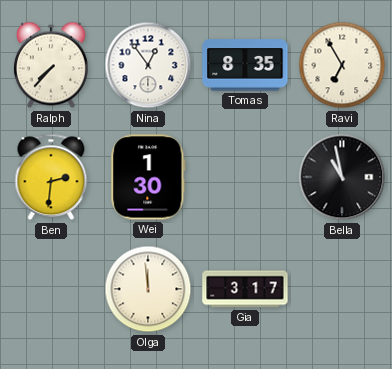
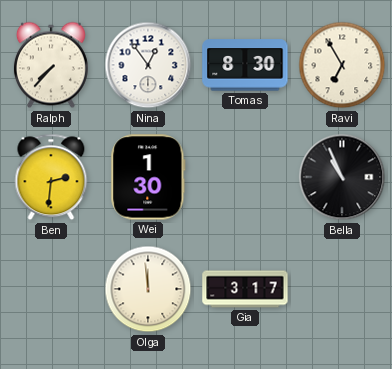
Tomas: 8:35 -> 8:30
Bella: 10:58 -> 10:56
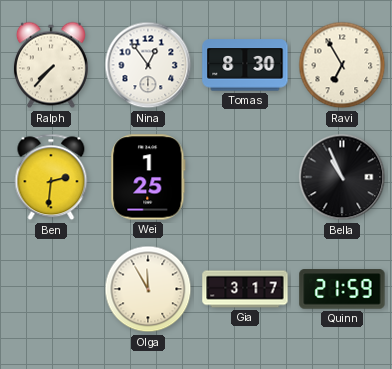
Wei: 1:30 -> 1:25
Olga: 11:59 -> 11:55
Quinn: none -> 21:59
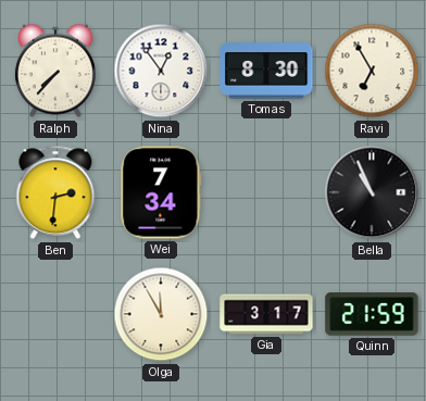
Wei: 1:25 -> 7:34
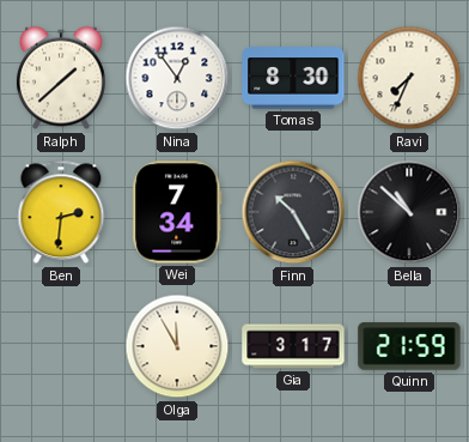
Ralph: 7:37 -> 1:38
Ravi: 6:55 -> 7:34
Finn: none -> 10:25
Bella: 10:56 -> 10:52
